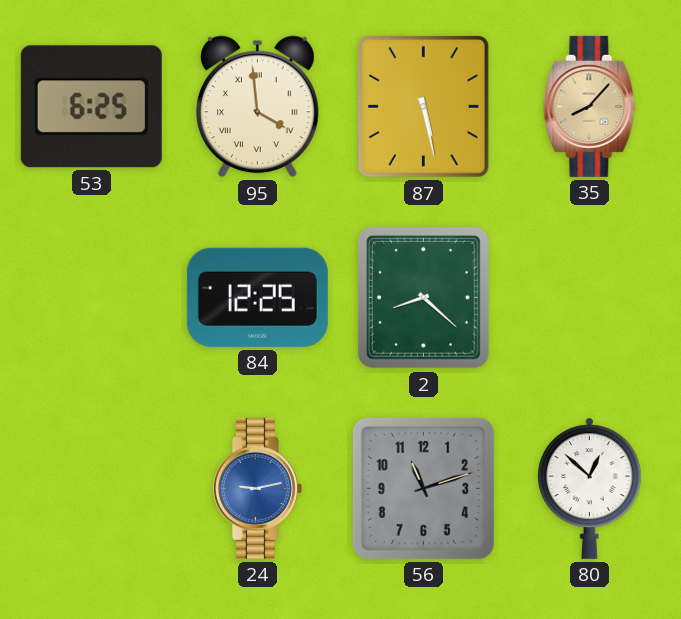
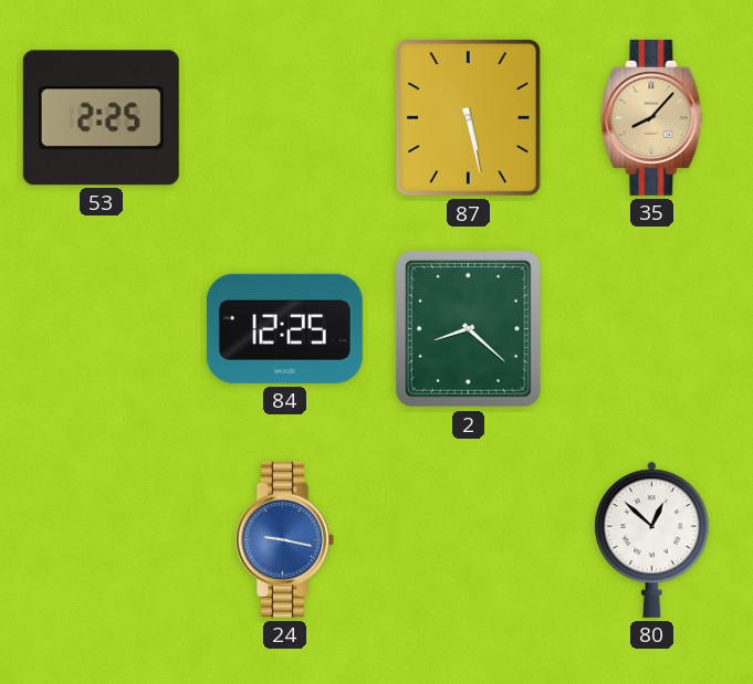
53: 6:25 -> 2:25
95: 3:59 -> none
24: 9:13 -> 9:17
56: 11:12 -> none
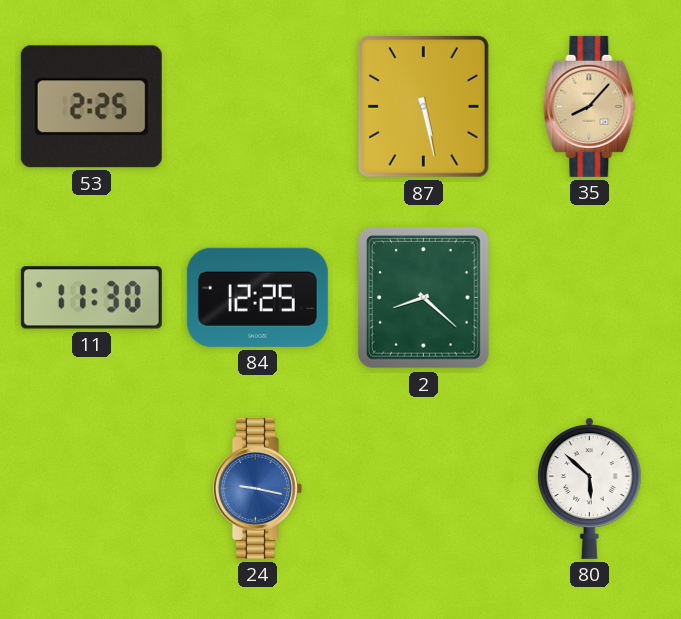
11: none -> 11:30
80: 12:52 -> 5:52
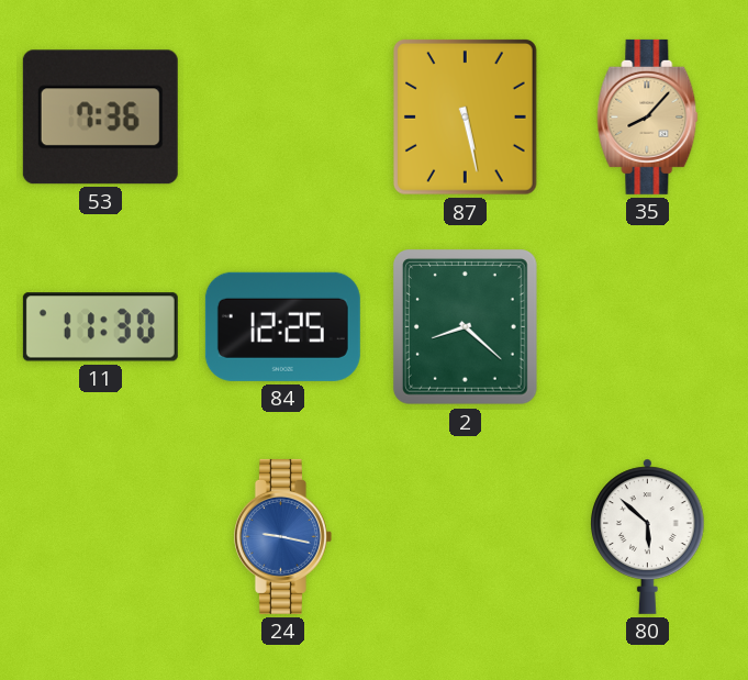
53: 2:25 -> 7:36
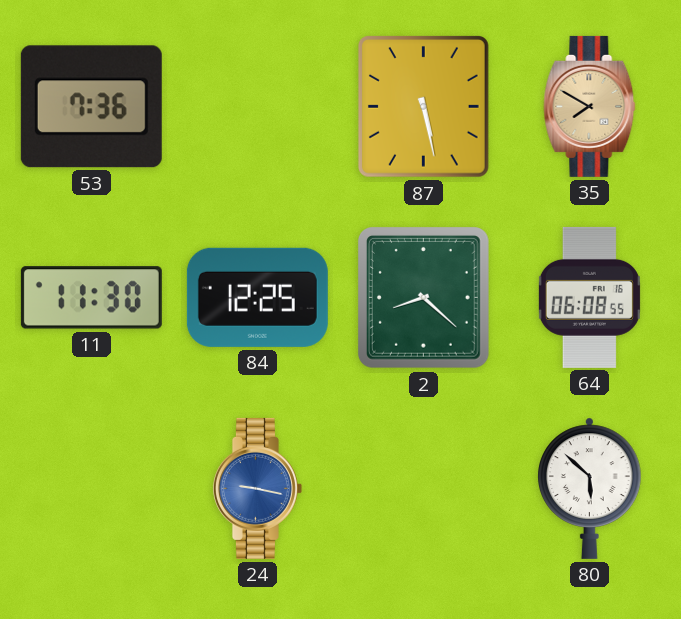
35: 8:07 -> 7:50
64: none -> 06:08
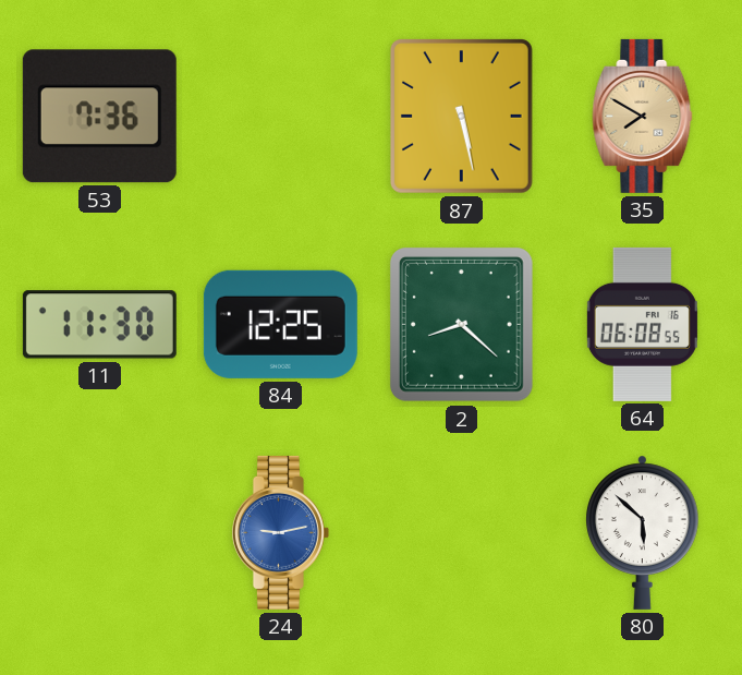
24: 9:17 -> 9:13
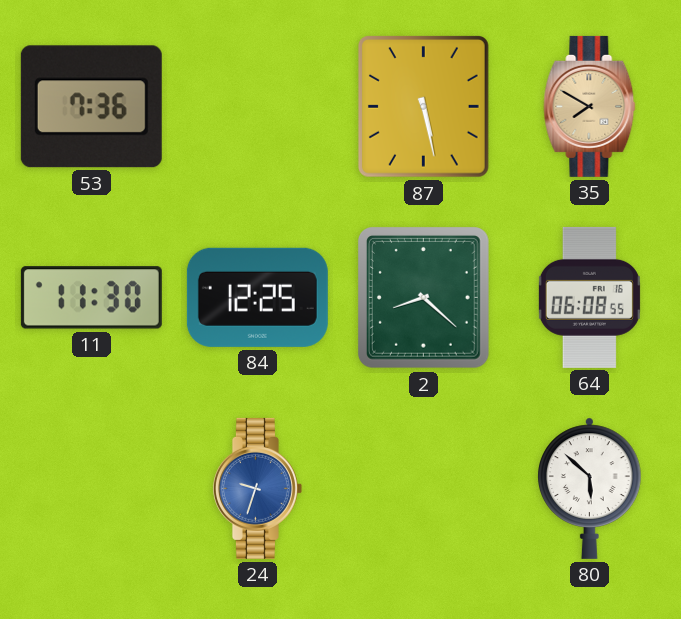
24: 9:13 -> 9:33
